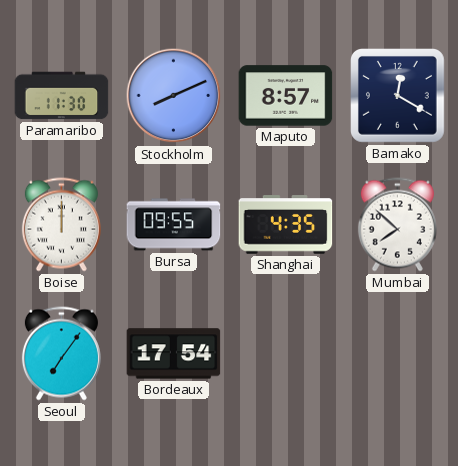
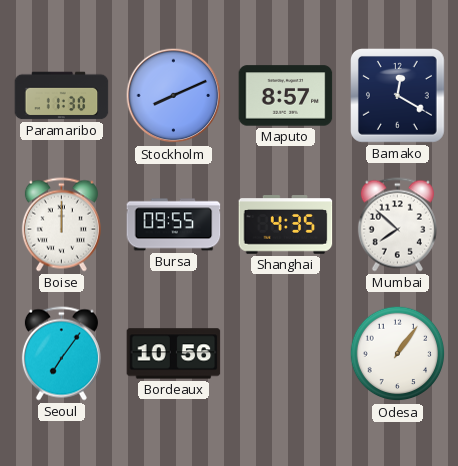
Bordeaux: 17:54 -> 10:56
Odesa: none -> 1:06
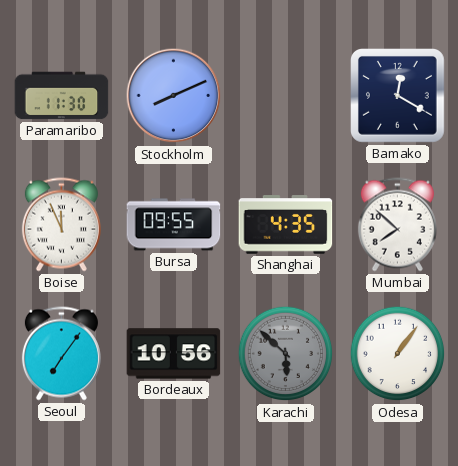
Maputo: 8:57 -> none
Boise: 12:00 -> 11:56
Karachi: none -> 5:52
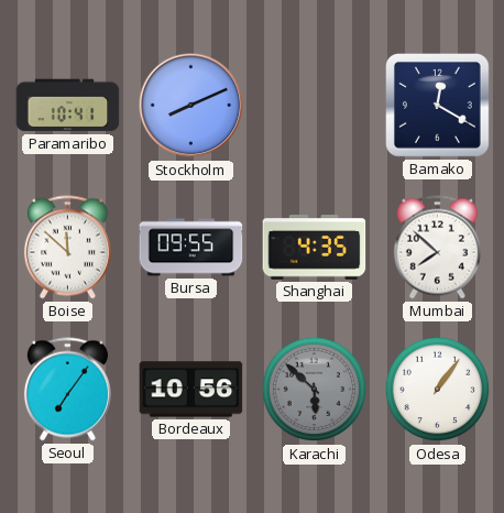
Paramaribo: 11:30 -> 10:41
Boise: 11:56 -> 11:52
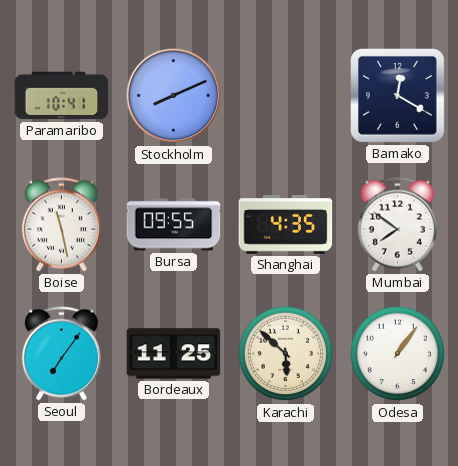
Boise: 11:52 -> 11:28
Mumbai: 7:52 -> 7:51
Bordeaux: 10:56 -> 11:25
Karachi dial: grey -> cream
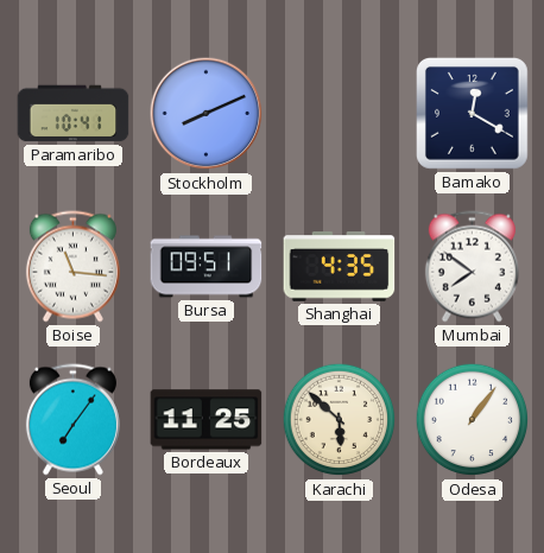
Boise: 11:28 -> 11:16
Bursa: 09:55 -> 09:51
